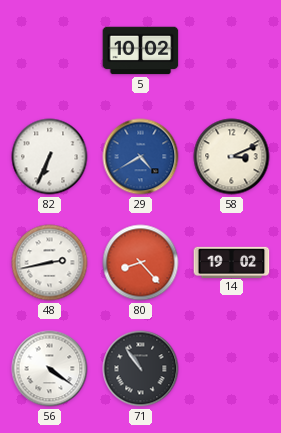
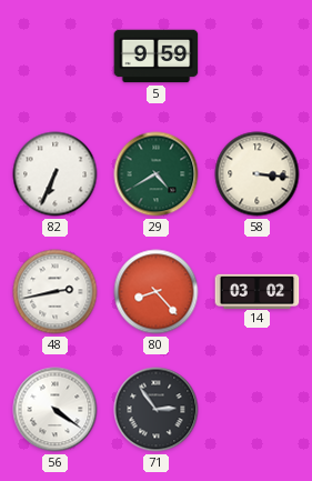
5: 10:02 -> 9:59
29 dial: blue -> green
58: 3:11 -> 3:16
14: 19:02 -> 03:02
71: 10:54 -> 2:54
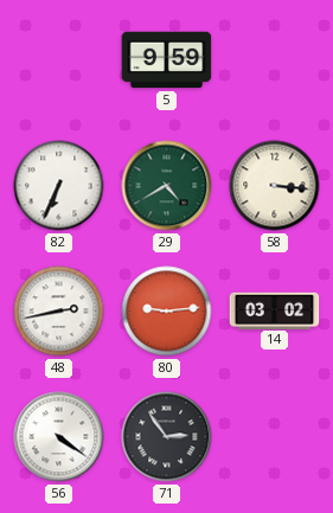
80: 8:23 -> 9:14
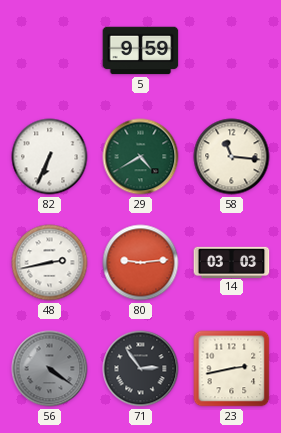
58: 3:16 -> 11:16
14: 03:02 -> 03:03
56 dial: white -> grey
23: none -> 2:43
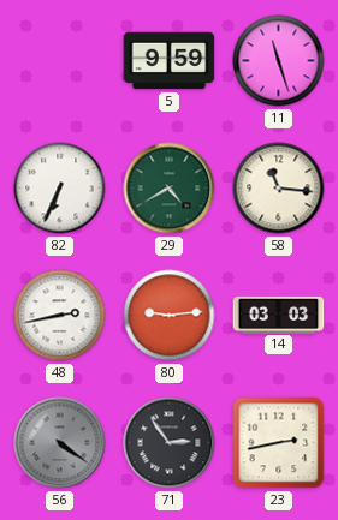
11: none -> 11:27
